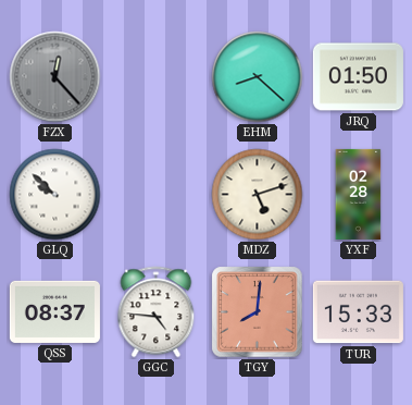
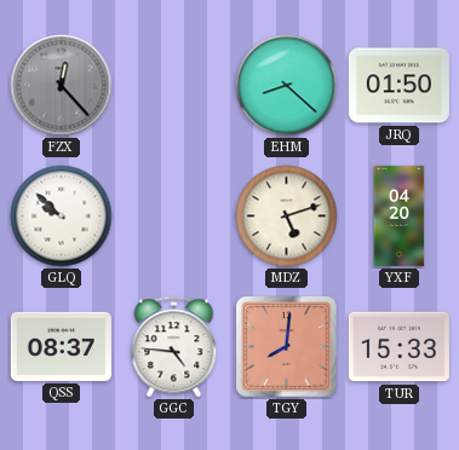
YXF: 02:28 -> 04:20
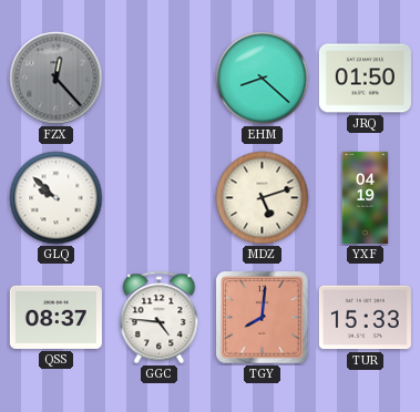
YXF: 04:20 -> 04:19
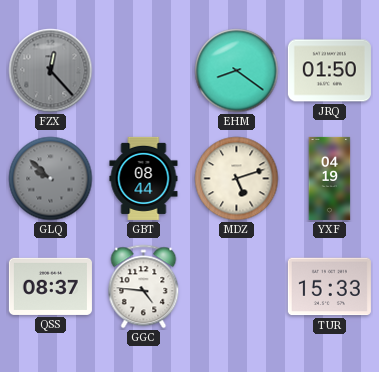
EHM: 8:22 -> 8:21
GLQ dial: white -> grey
GBT: none -> 08:44
TGY: 8:01 -> none
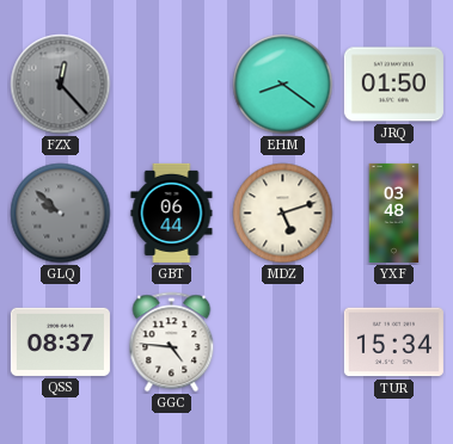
GBT: 08:44 -> 06:44
YXF: 04:19 -> 03:48
TUR: 15:33 -> 15:34
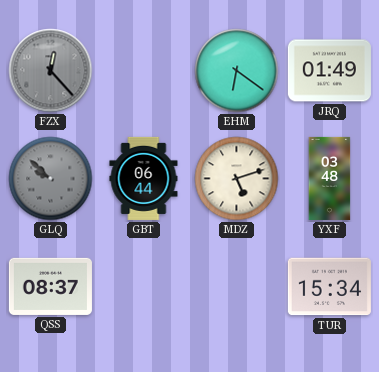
EHM: 8:21 -> 6:21
JRQ: 01:50 -> 01:49
GGC: 4:46 -> none
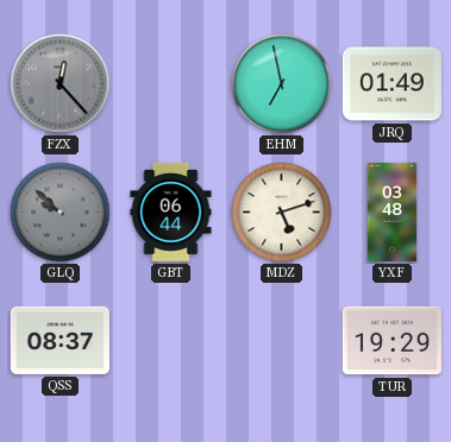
EHM: 6:21 -> 6:58
TUR: 15:34 -> 19:29
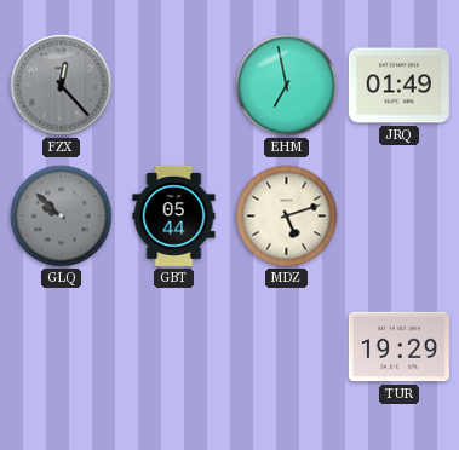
GBT: 06:44 -> 05:44
YXF: 03:48 -> none
QSS: 08:37 -> none
